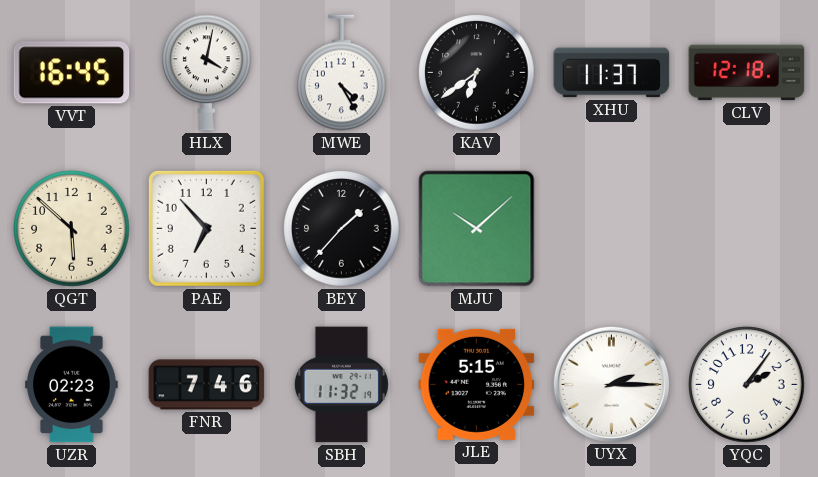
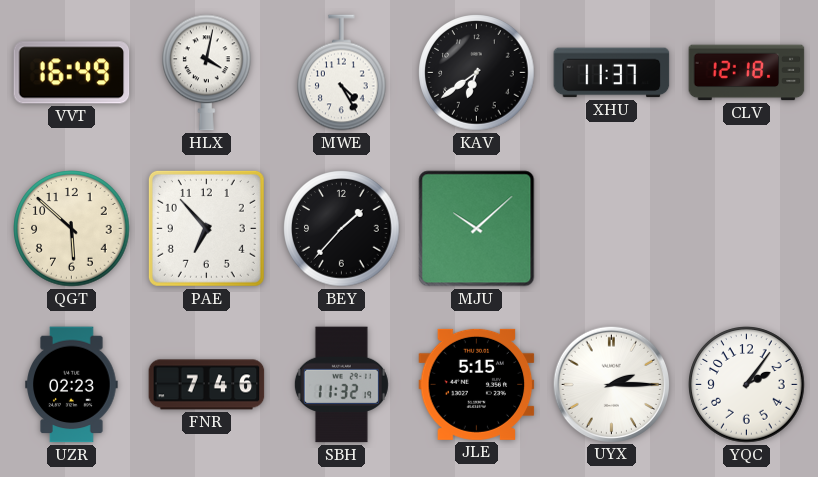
VVT: 16:45 -> 16:49
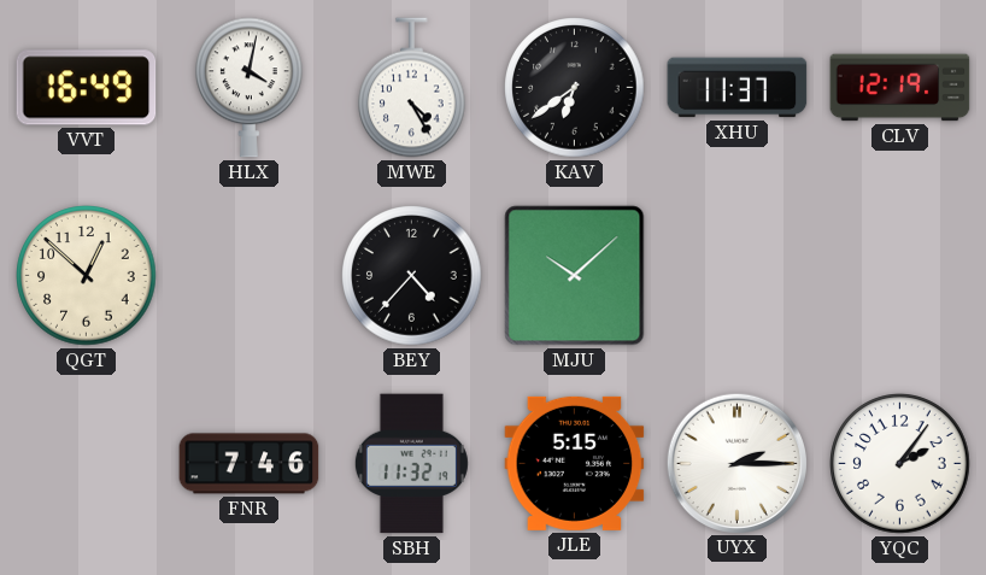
CLV: 12:18 -> 12:19
QGT: 5:52 -> 12:52
PAE: 6:53 -> none
BEY: 1:37 -> 4:37
UZR: 02:23 -> none
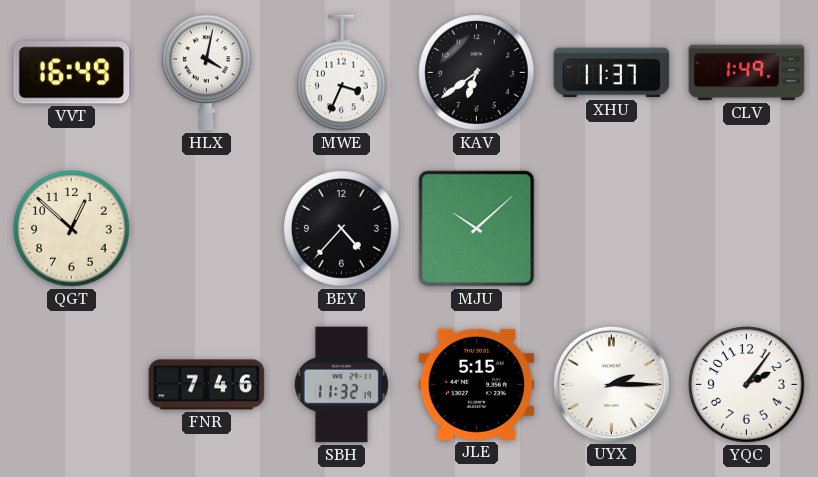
MWE: 4:25 -> 3:34
CLV: 12:19 -> 1:49
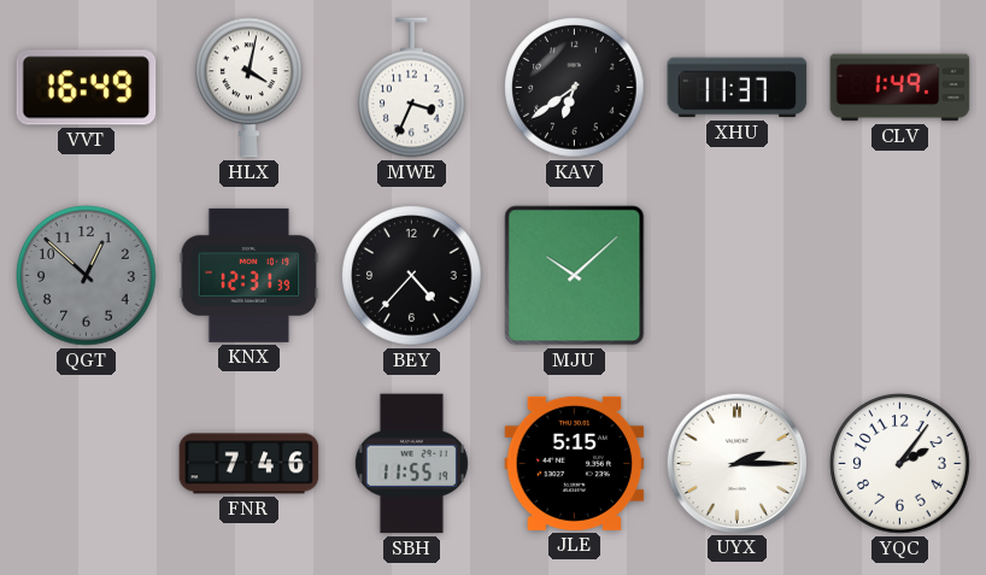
QGT dial: cream -> grey
KNX: none -> 12:31
SBH: 11:32 -> 11:55
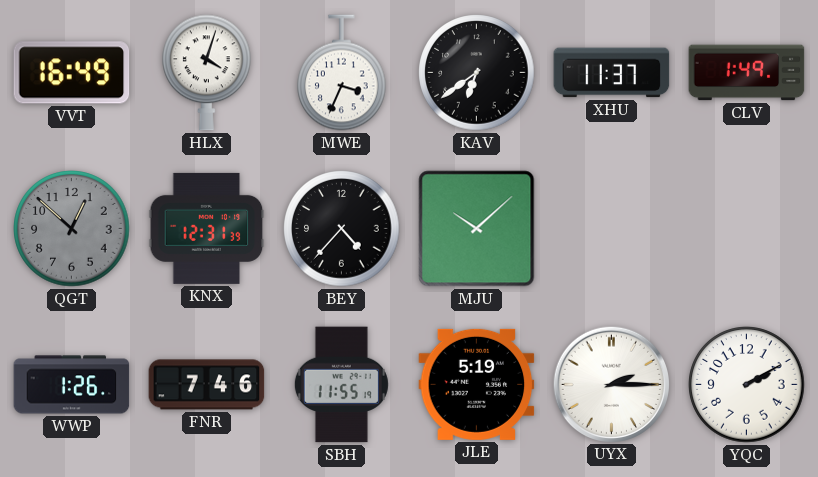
HLX: 4:02 -> 4:03
WWP: none -> 1:26
JLE: 5:15 -> 5:19
YQC: 2:06 -> 2:10
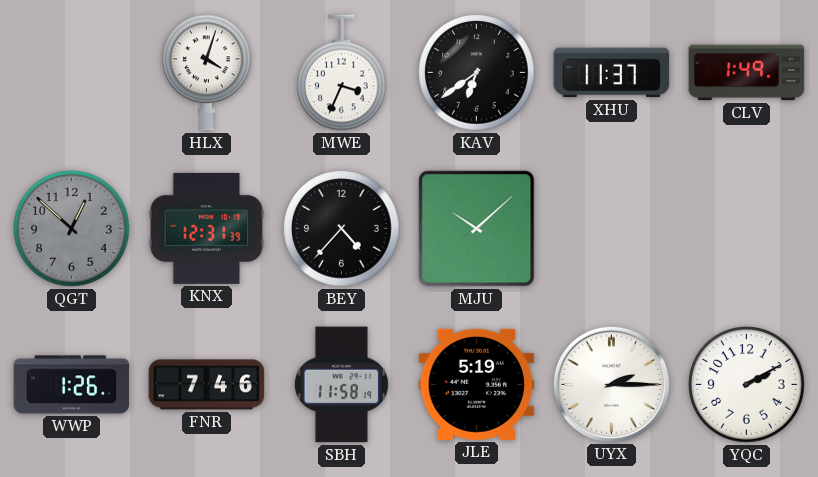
VVT: 16:49 -> none
SBH: 11:55 -> 11:58
